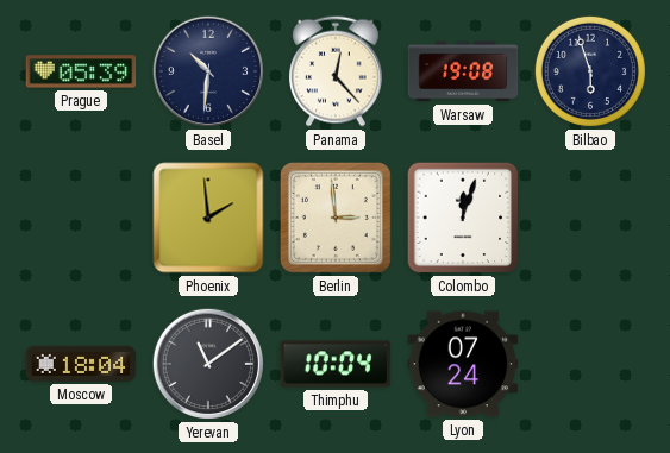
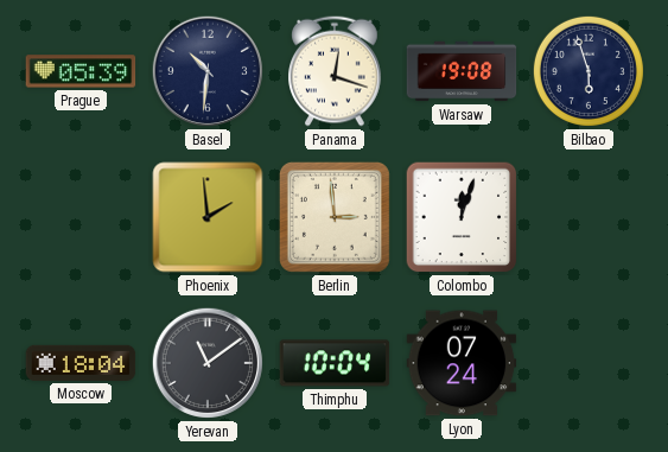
Panama: 12:23 -> 12:18
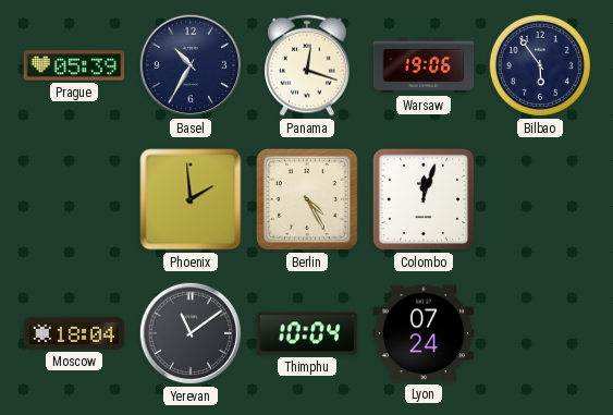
Basel: 10:31 -> 10:35
Warsaw: 19:08 -> 19:06
Bilbao: 5:57 -> 5:54
Berlin: 2:59 -> 4:25
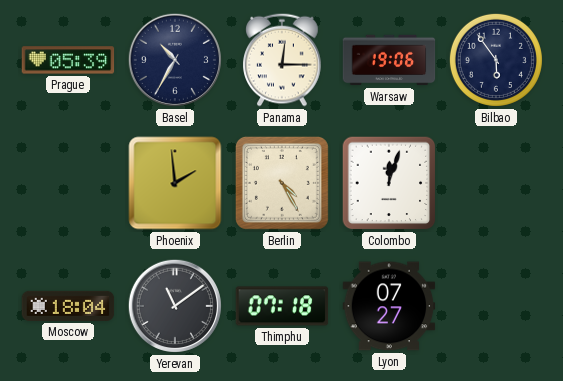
Panama: 12:18 -> 12:15
Thimphu: 10:04 -> 07:18
Lyon: 07:24 -> 07:27
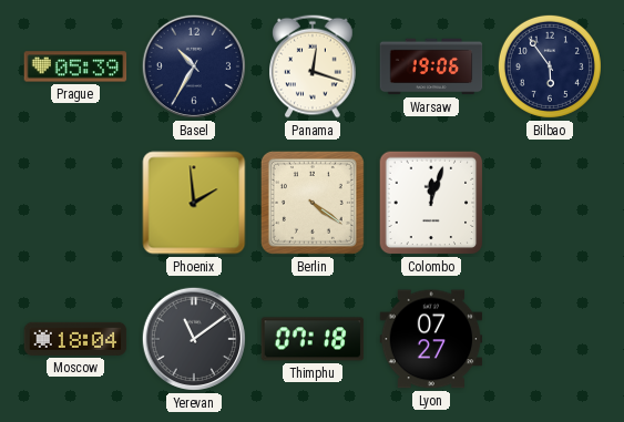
Panama: 12:15 -> 12:18
Berlin: 4:25 -> 4:21
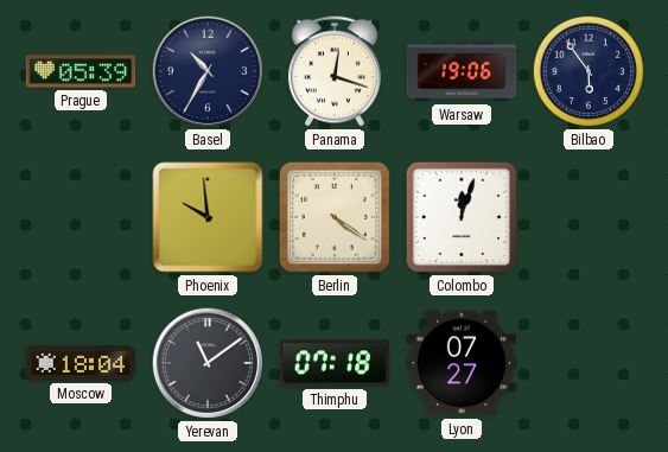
Phoenix: 1:59 -> 9:59
